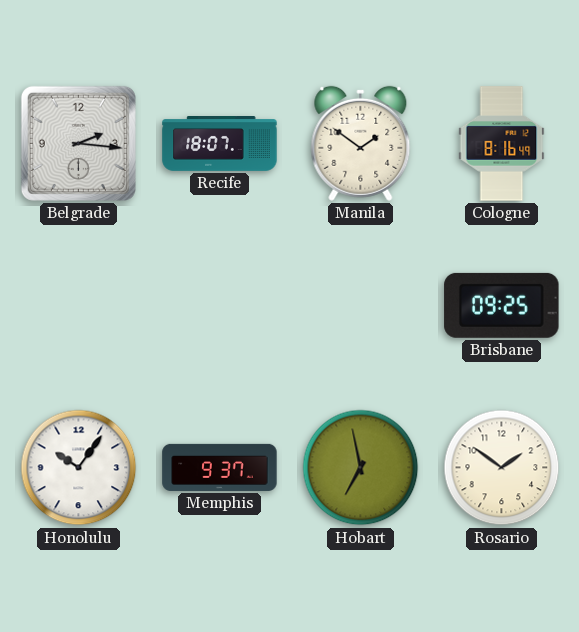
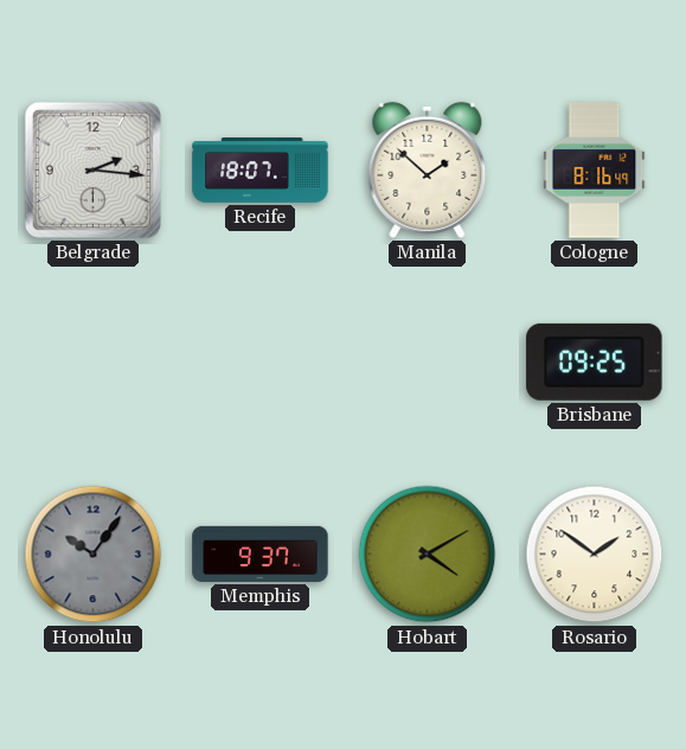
Manila: 1:51 -> 1:52
Honolulu dial: white -> grey
Hobart: 6:58 -> 4:10
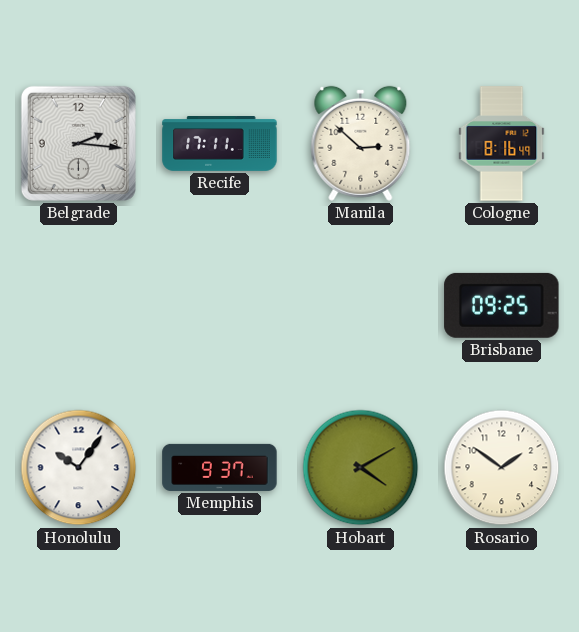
Recife: 18:07 -> 17:11
Manila: 1:52 -> 2:52
Honolulu dial: grey -> white
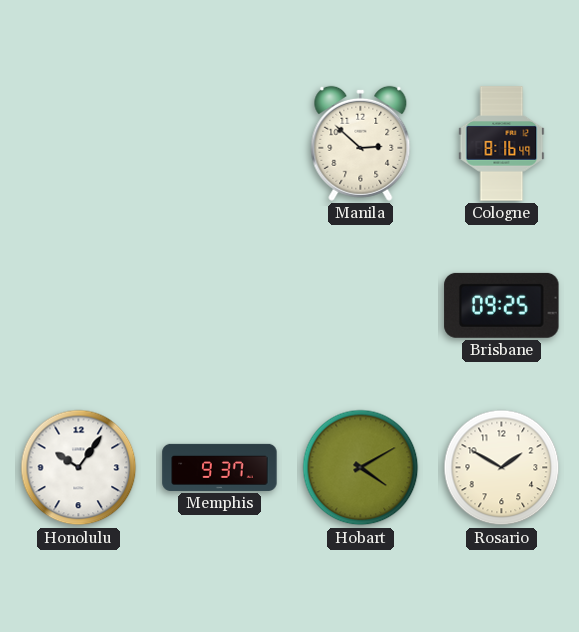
Belgrade: 2:16 -> none
Recife: 17:11 -> none
Rosario: 1:51 -> 1:50
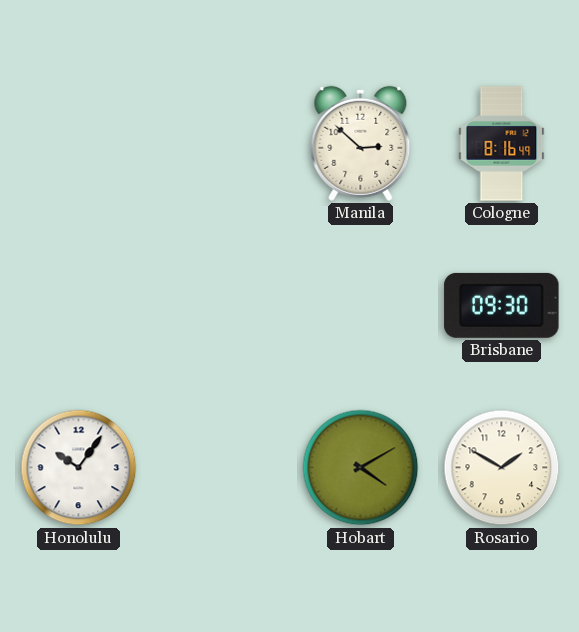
Brisbane: 09:25 -> 09:30
Memphis: 9:37 -> none
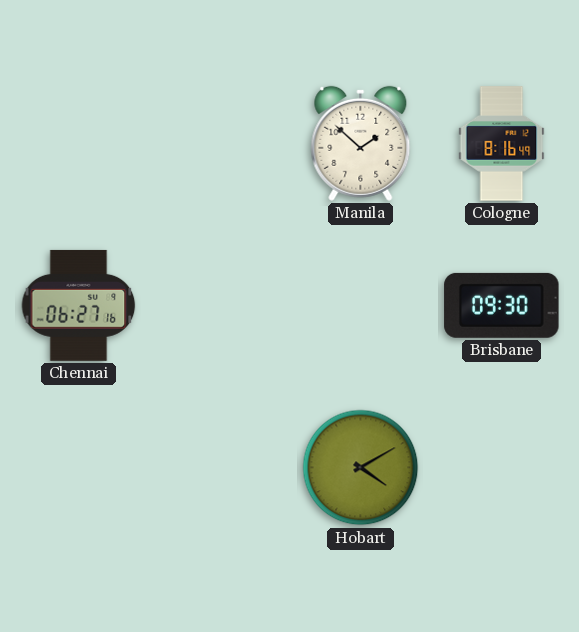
Manila: 2:52 -> 1:52
Chennai: none -> 06:27
Honolulu: 10:06 -> none
Rosario: 1:50 -> none
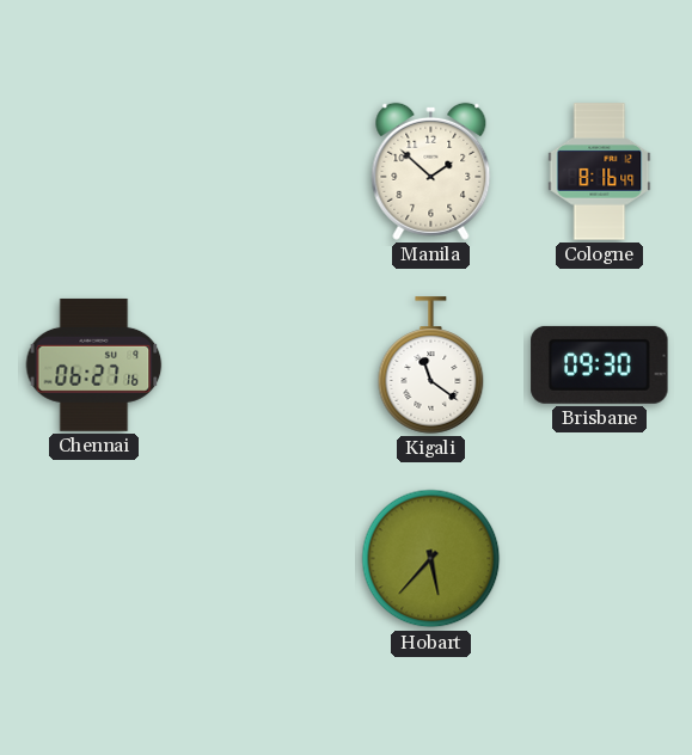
Kigali: none -> 11:21
Hobart: 4:10 -> 5:37
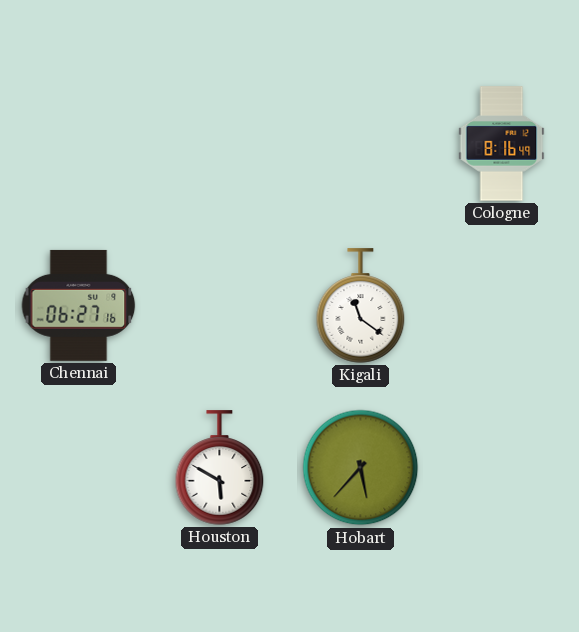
Manila: 1:52 -> none
Brisbane: 09:30 -> none
Houston: none -> 5:50
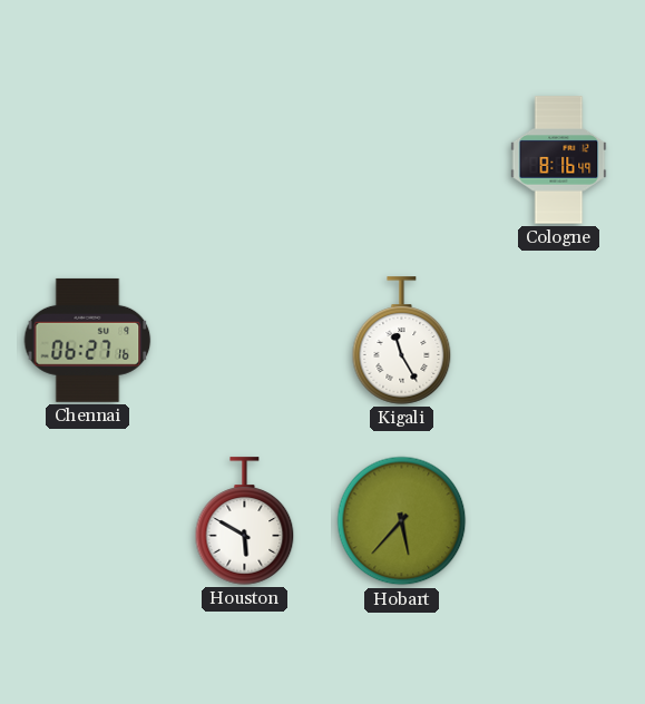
Kigali: 11:21 -> 11:25
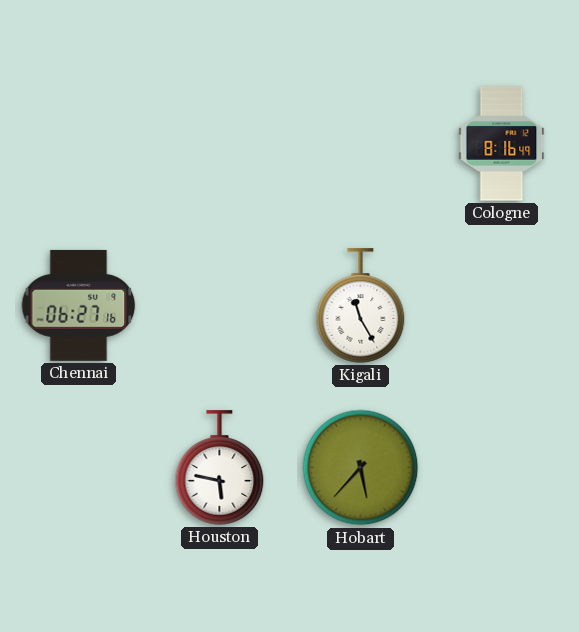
Houston: 5:50 -> 5:47
